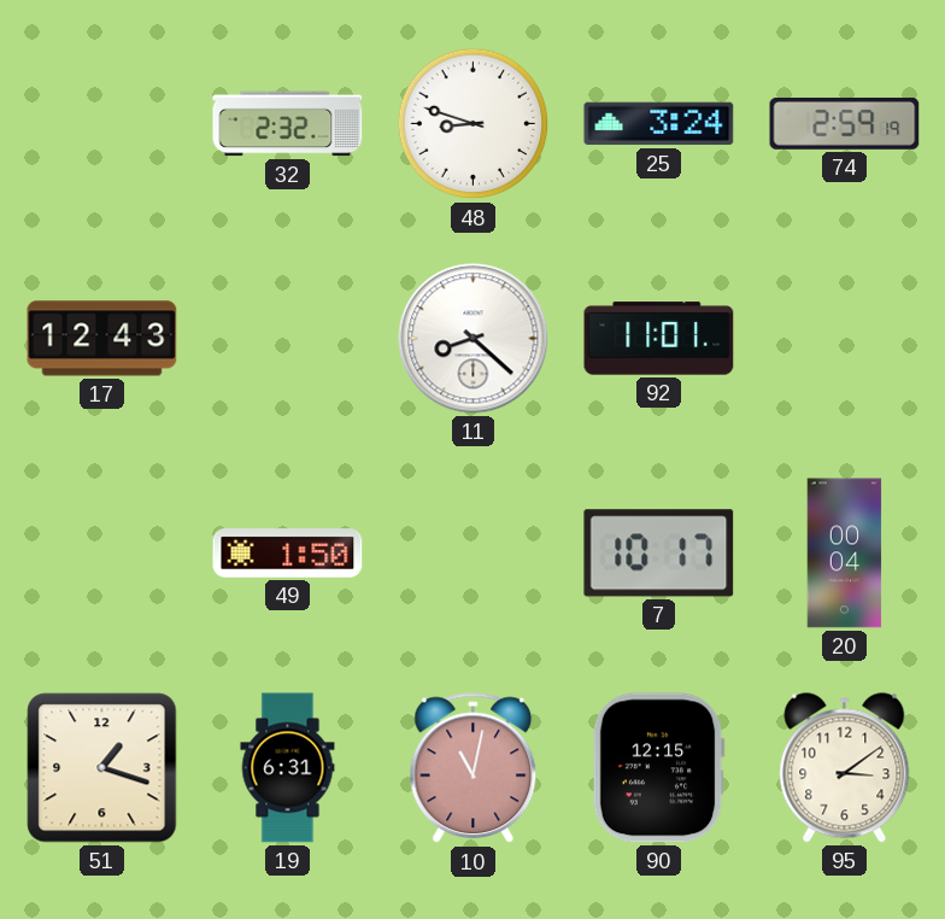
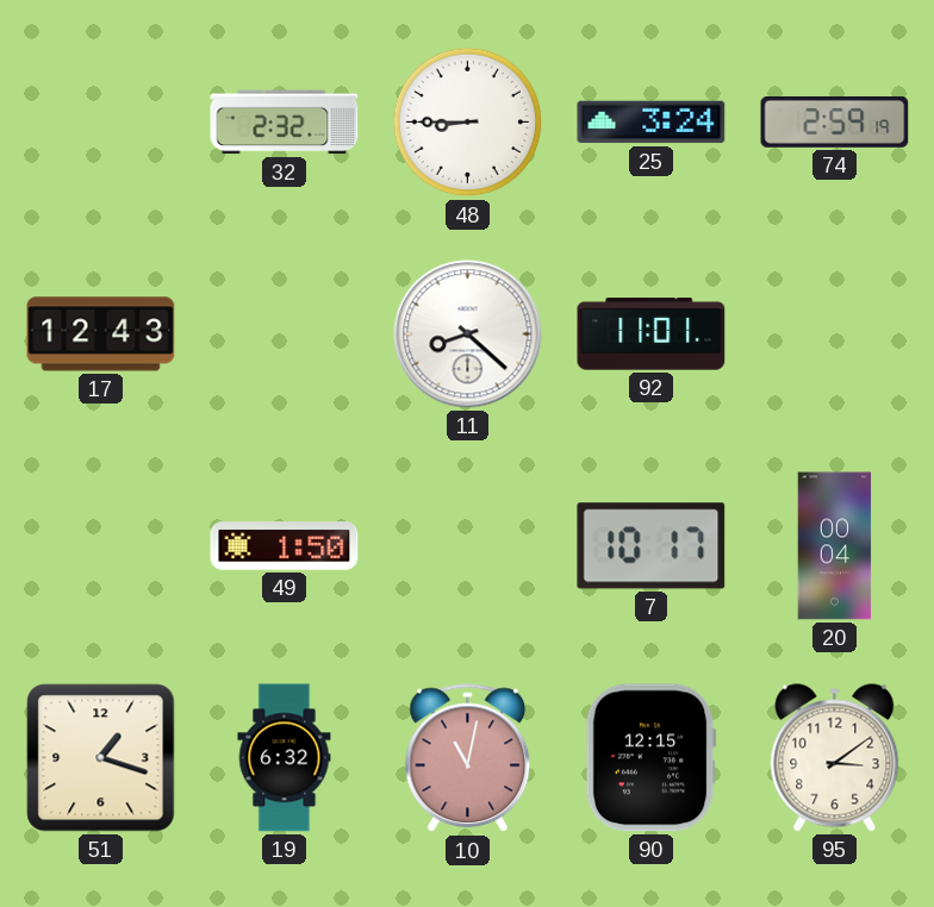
48: 8:48 -> 8:45
19: 6:31 -> 6:32
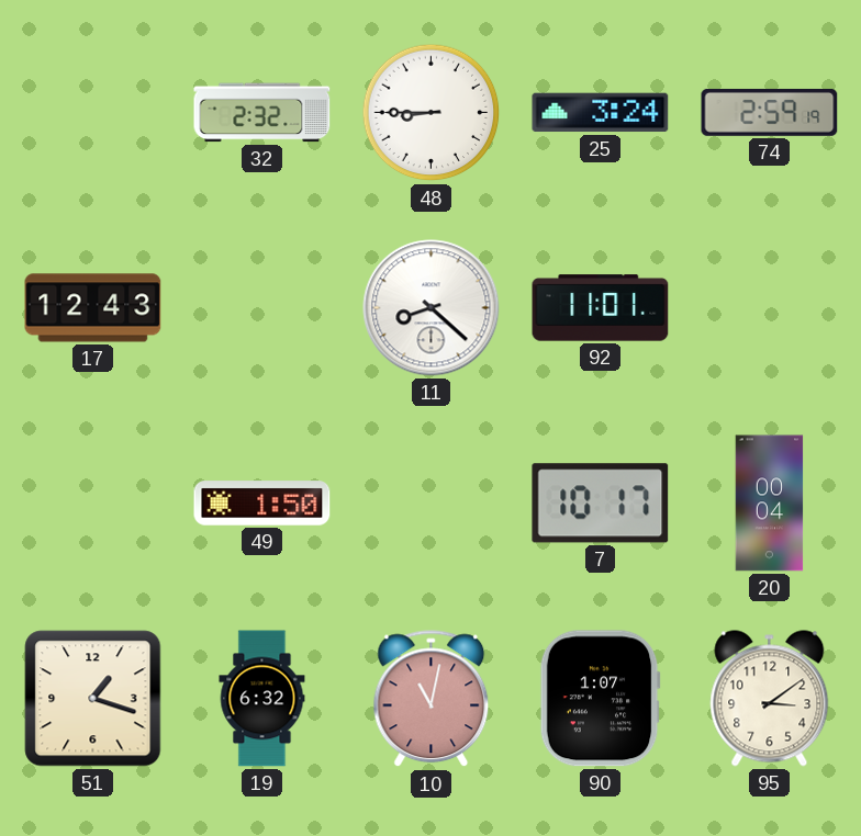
90: 12:15 -> 1:07
